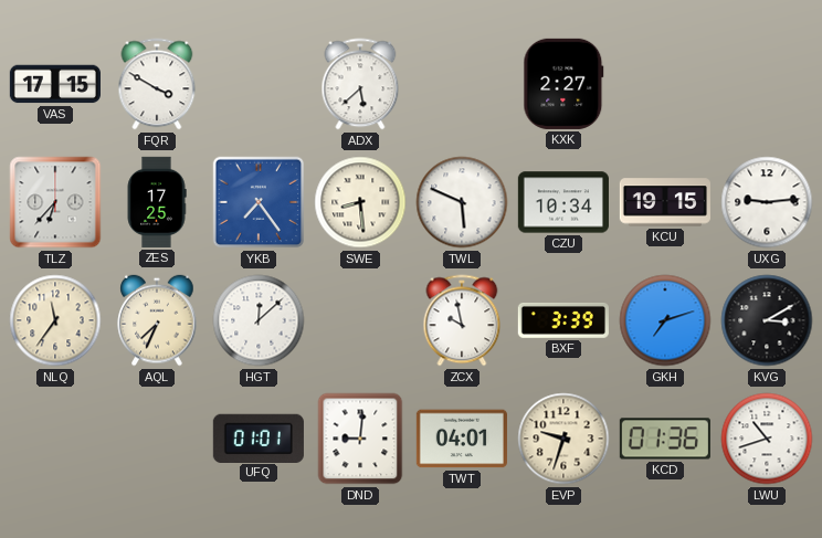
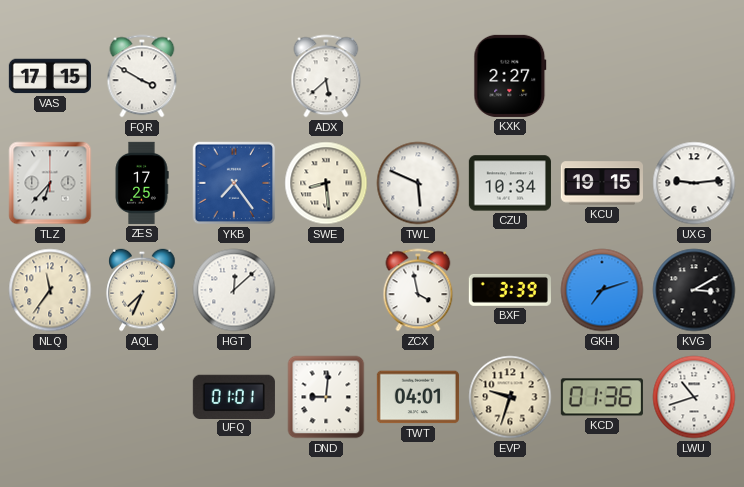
ZCX: 9:58 -> 3:58
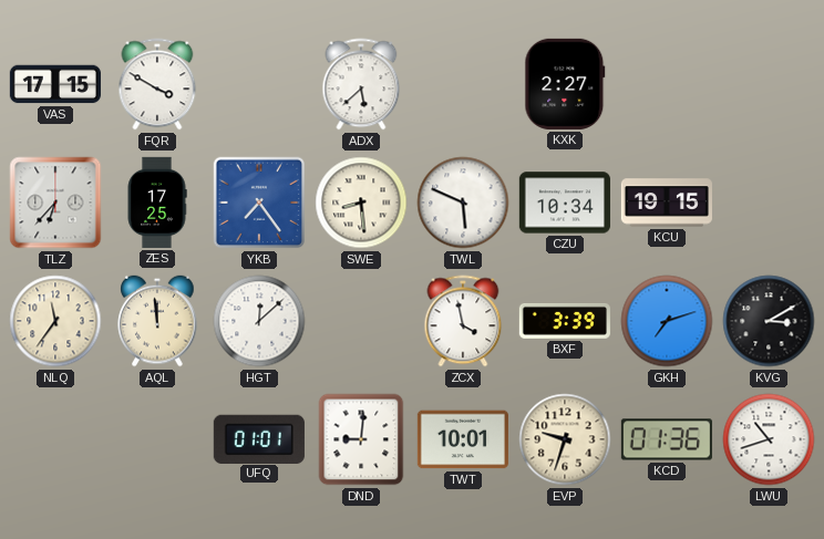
UXG: 9:14 -> none
AQL: 7:34 -> 11:59
TWT: 04:01 -> 10:01
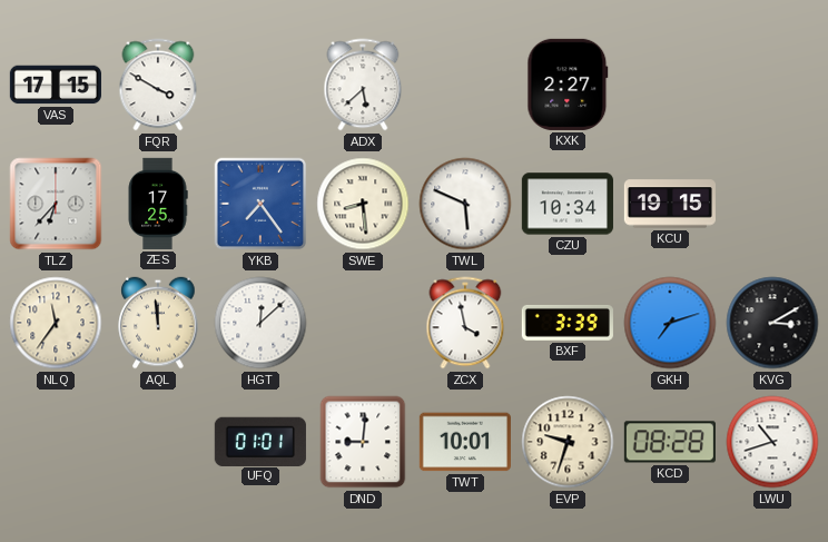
KCD: 01:36 -> 08:28
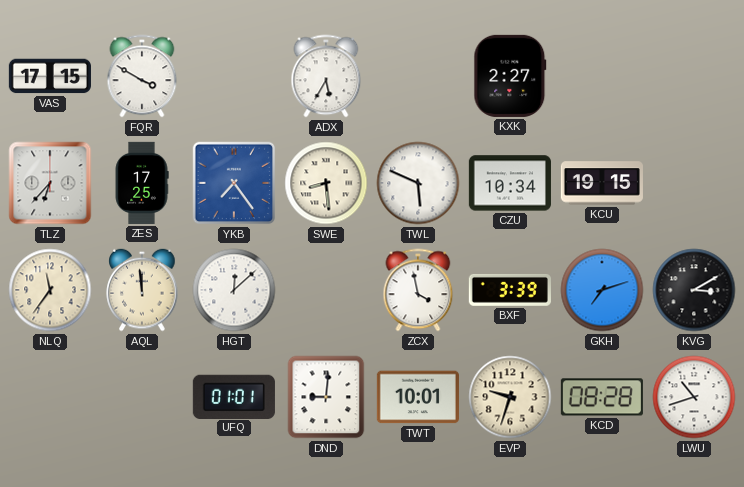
ADX: 5:38 -> 5:35
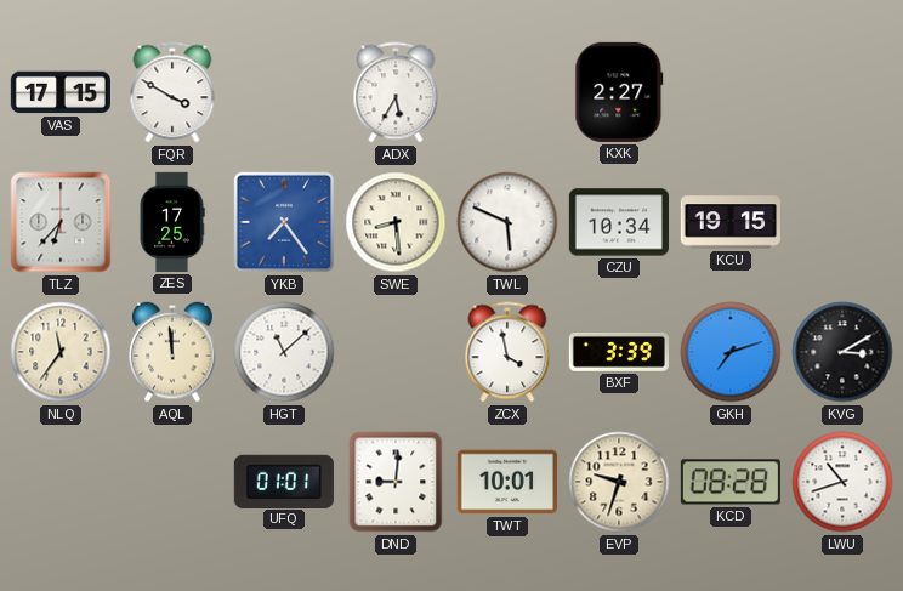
HGT: 12:08 -> 11:08
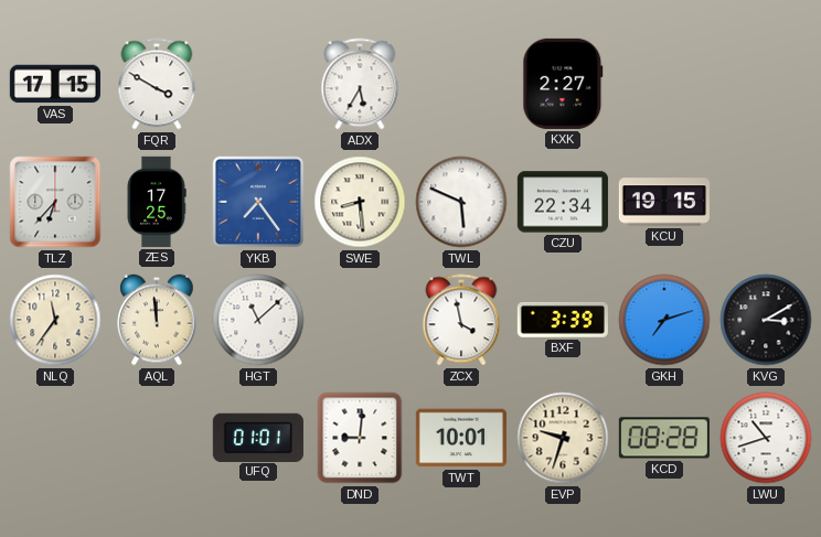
CZU: 10:34 -> 22:34
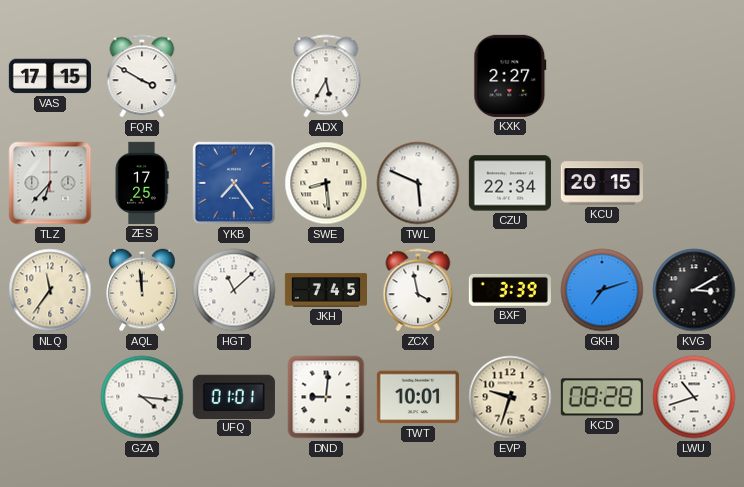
KCU: 19:15 -> 20:15
JKH: none -> 7:45
GZA: none -> 4:16
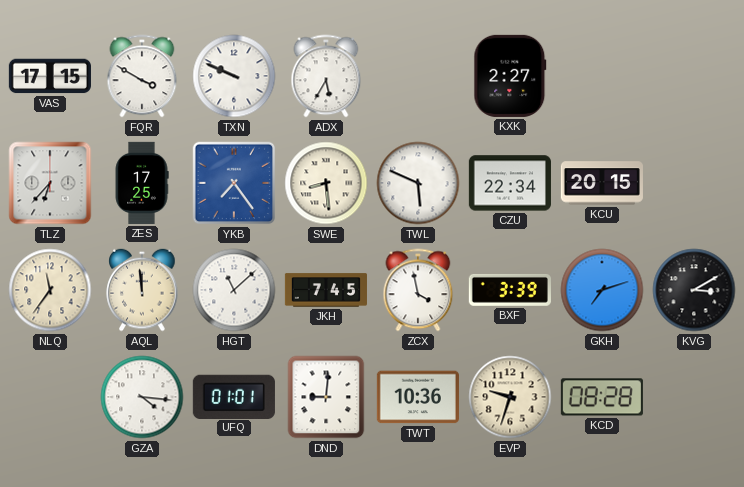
TXN: none -> 9:49
TWT: 10:01 -> 10:36
LWU: 10:42 -> none
